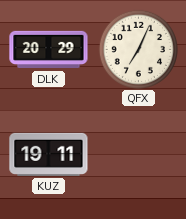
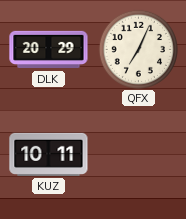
KUZ: 19:11 -> 10:11
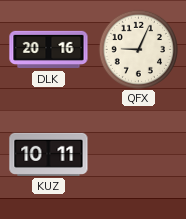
DLK: 20:29 -> 20:16
QFX: 7:04 -> 9:04
